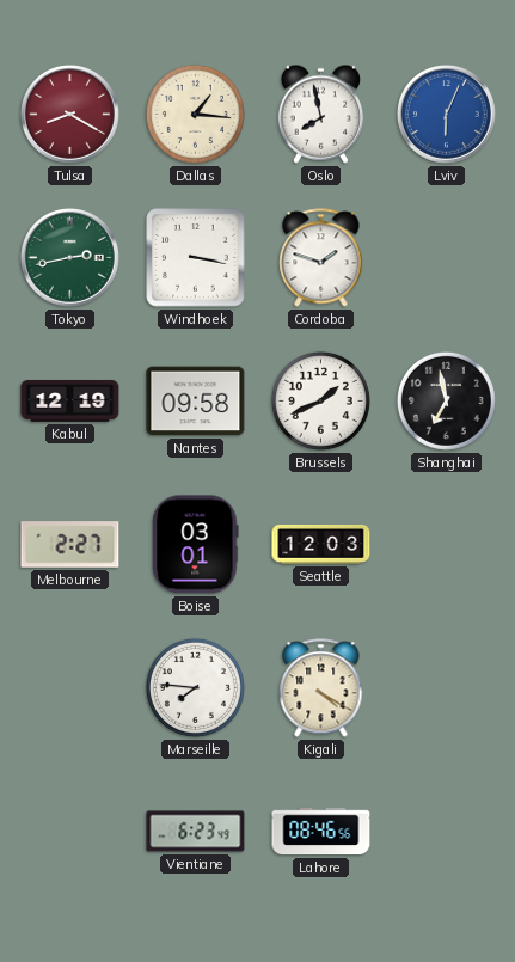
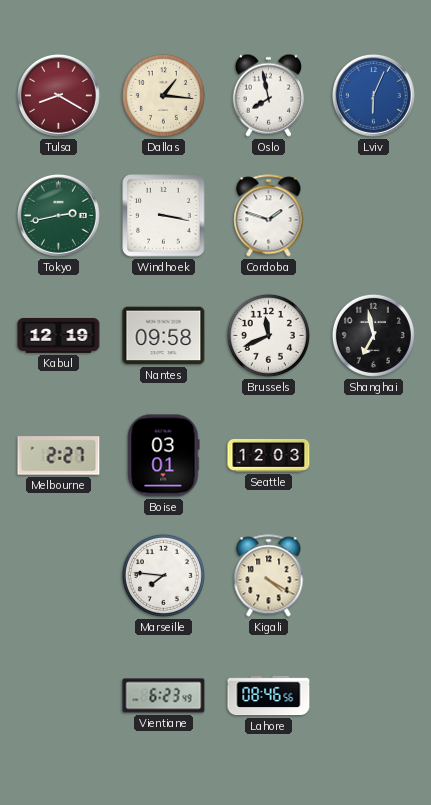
Brussels: 1:41 -> 11:41
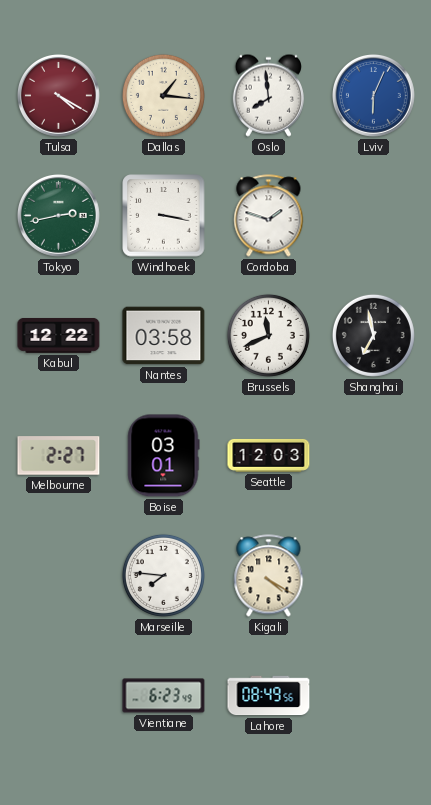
Tulsa: 8:20 -> 4:20
Oslo: 7:58 -> 7:59
Kabul: 12:19 -> 12:22
Nantes: 09:58 -> 03:58
Lahore: 08:46 -> 08:49
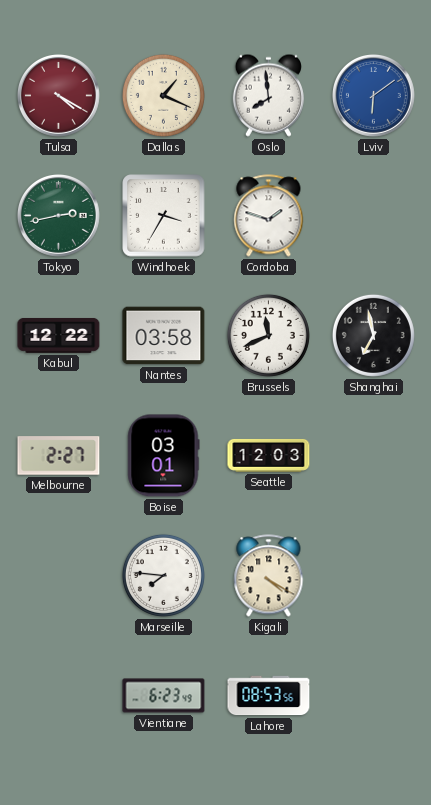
Dallas: 1:16 -> 1:19
Lviv: 6:04 -> 6:09
Windhoek: 3:17 -> 3:35
Lahore: 08:49 -> 08:53
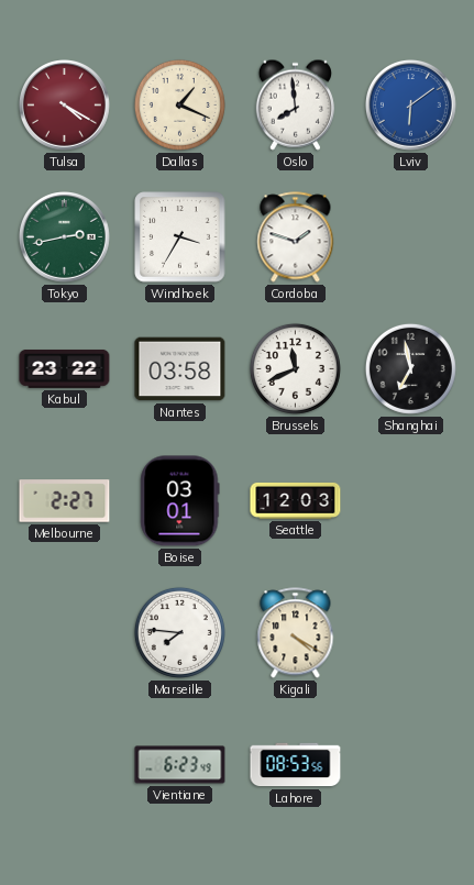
Kabul: 12:22 -> 23:22
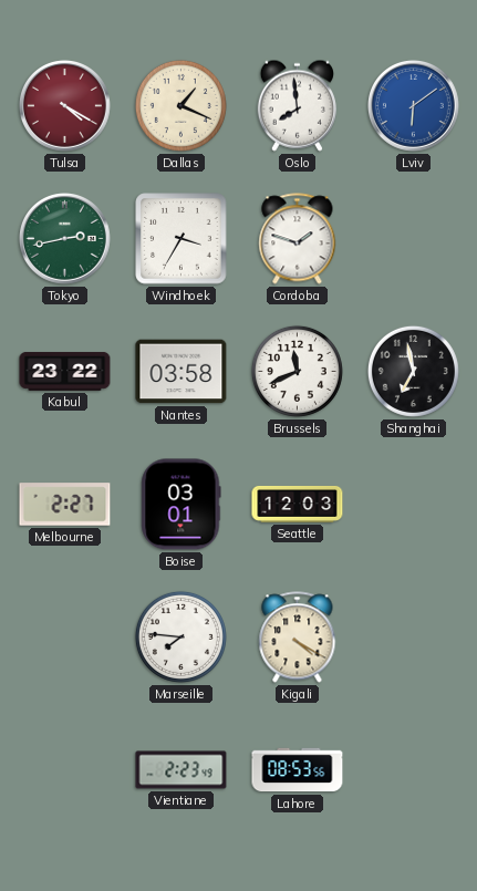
Vientiane: 6:23 -> 2:23
